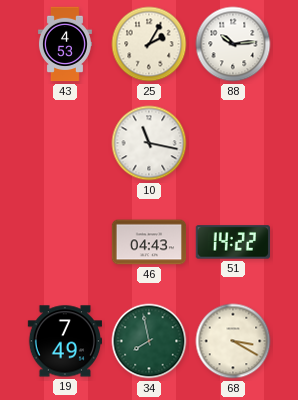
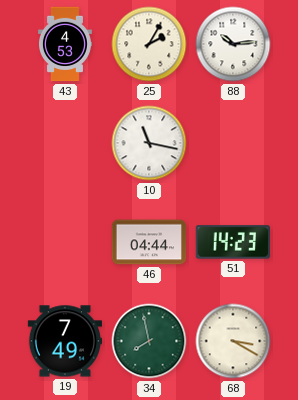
46: 04:43 -> 04:44
51: 14:22 -> 14:23
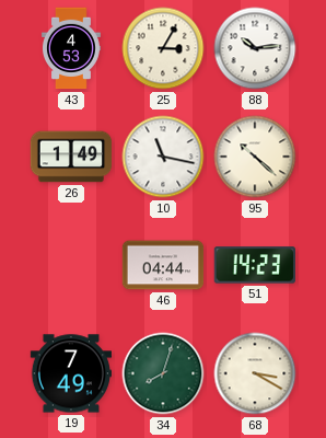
25: 2:05 -> 3:05
26: none -> 1:49
95: none -> 10:22
34: 7:58 -> 8:03
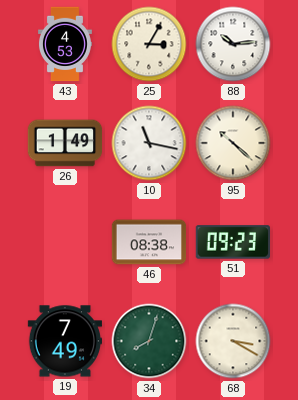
46: 04:44 -> 08:38
51: 14:23 -> 09:23
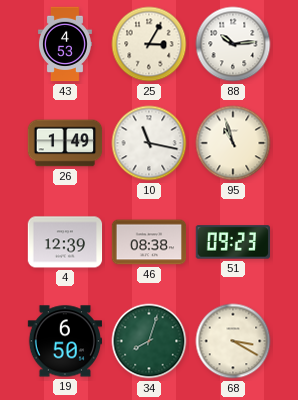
95: 10:22 -> 10:57
4: none -> 12:39
19: 7:49 -> 6:50
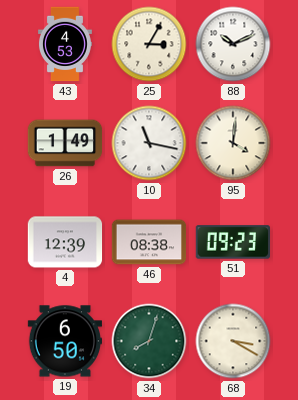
88: 10:14 -> 10:11
95: 10:57 -> 4:01
